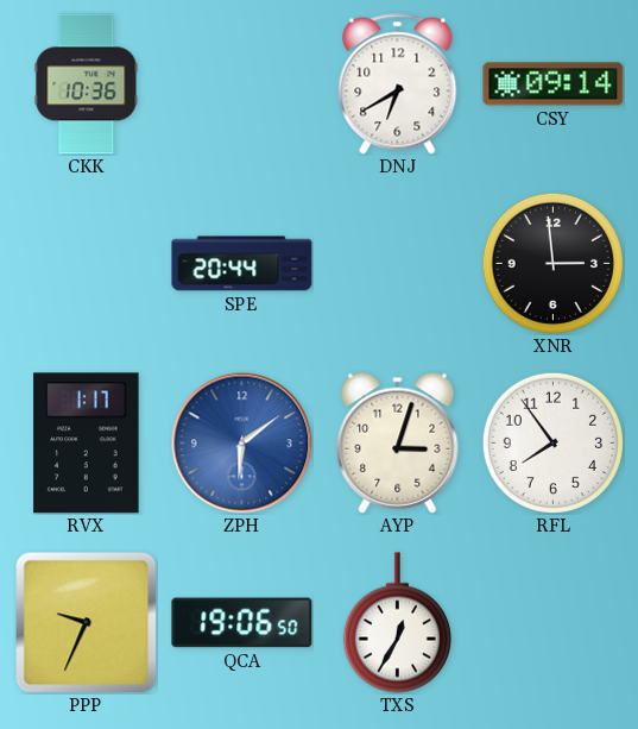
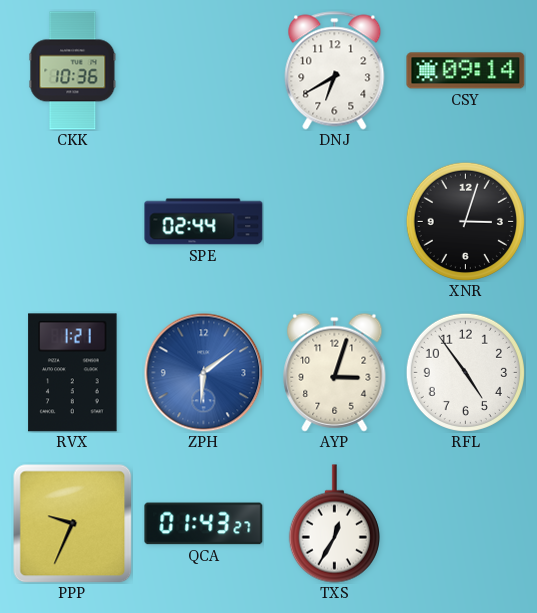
SPE: 20:44 -> 02:44
XNR: 2:59 -> 3:03
RVX: 1:17 -> 1:21
RFL: 7:54 -> 4:54
QCA: 19:06 -> 01:43
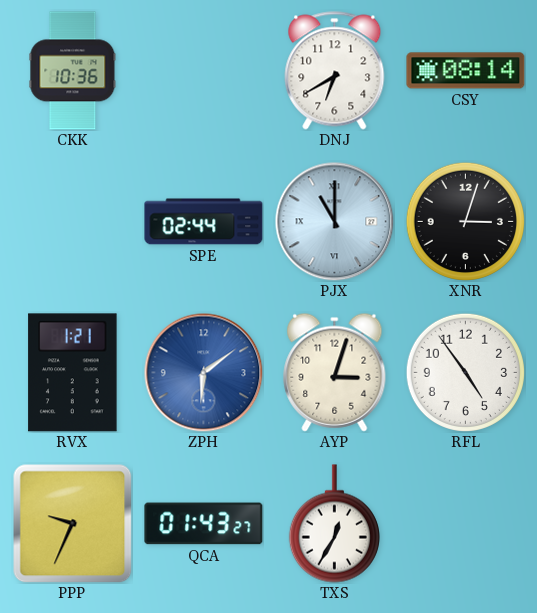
CSY: 09:14 -> 08:14
PJX: none -> 11:00
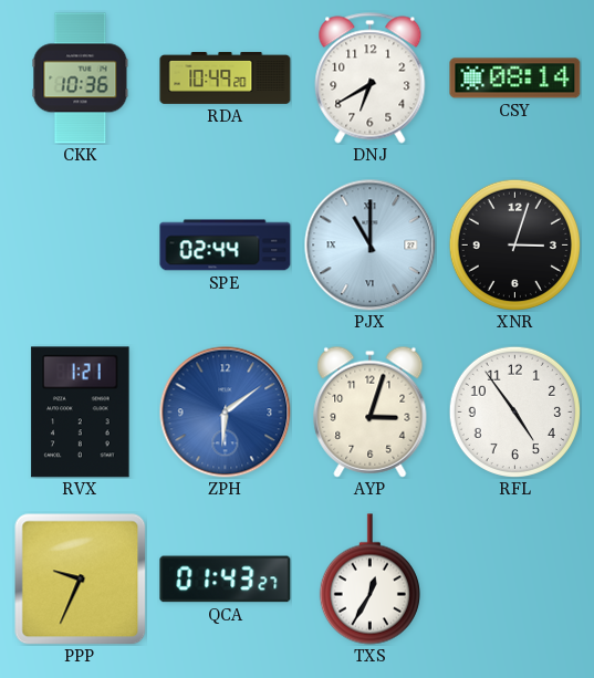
RDA: none -> 10:49
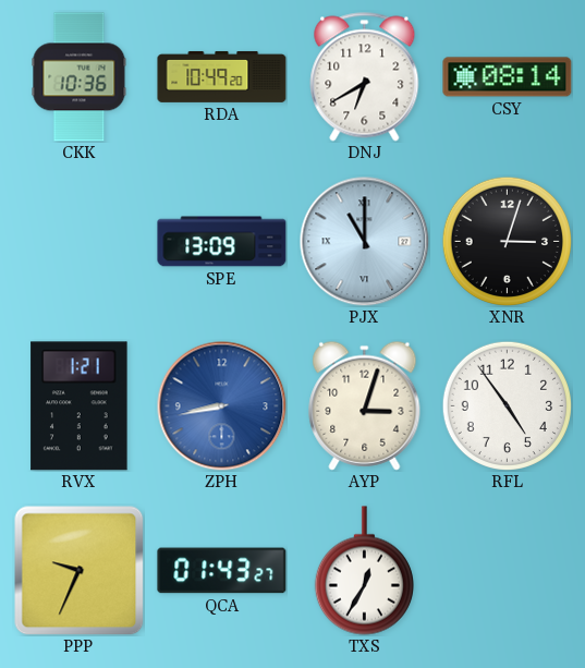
SPE: 02:44 -> 13:09
ZPH: 6:09 -> 8:43
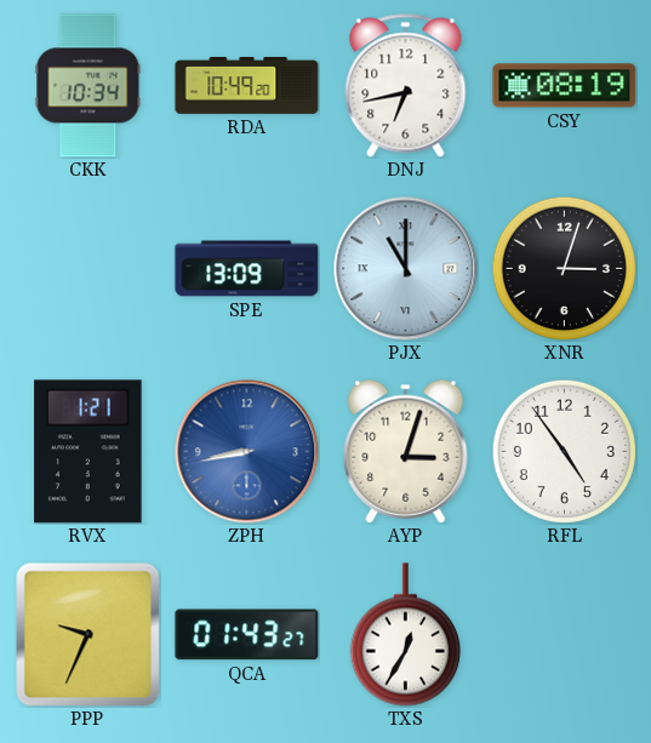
CKK: 10:36 -> 10:34
DNJ: 6:40 -> 6:43
CSY: 08:14 -> 08:19
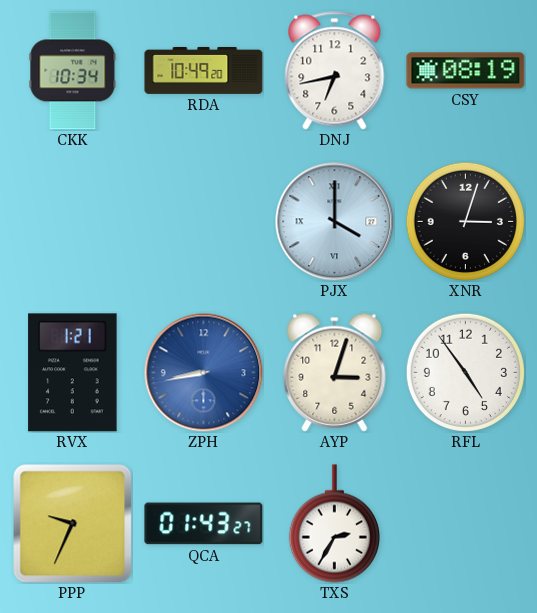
SPE: 13:09 -> none
PJX: 11:00 -> 4:00
TXS: 12:35 -> 2:35
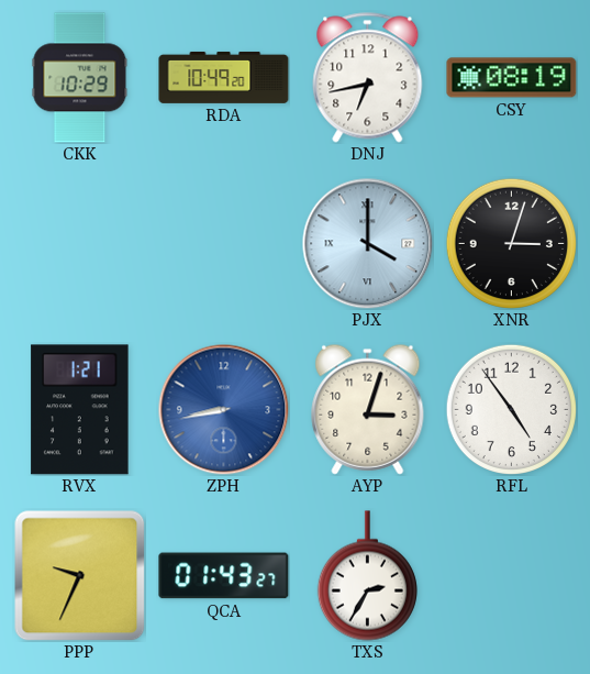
CKK: 10:34 -> 10:29
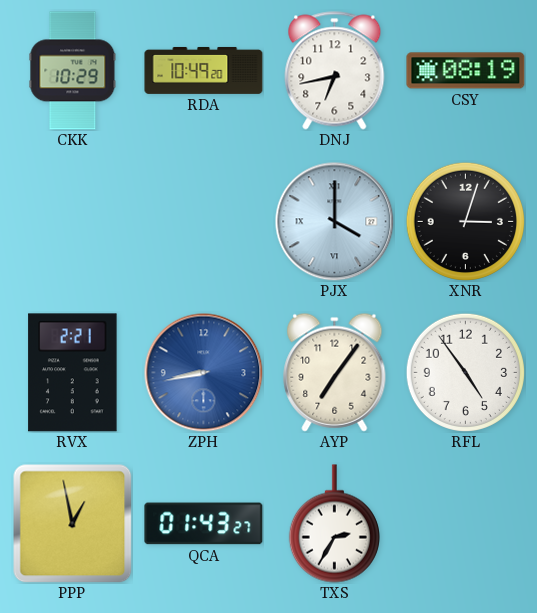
RVX: 1:21 -> 2:21
AYP: 3:03 -> 7:06
PPP: 9:34 -> 12:58
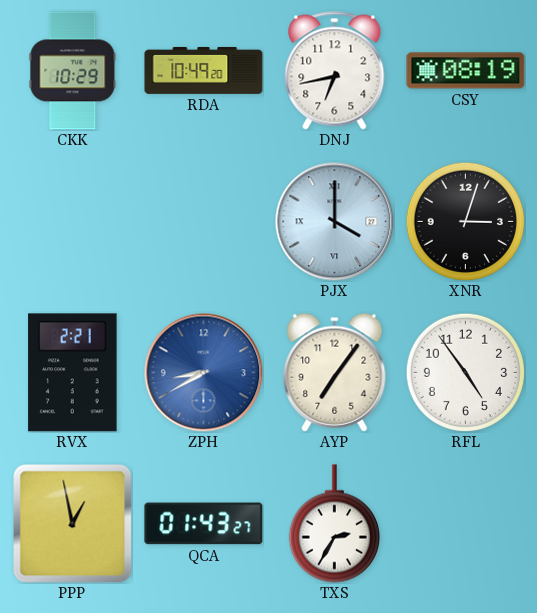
ZPH: 8:43 -> 8:40
